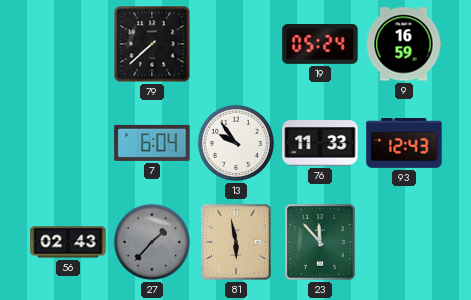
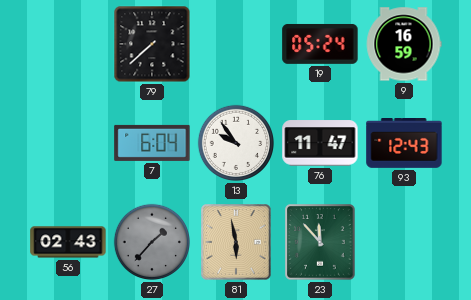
76: 11:33 -> 11:47
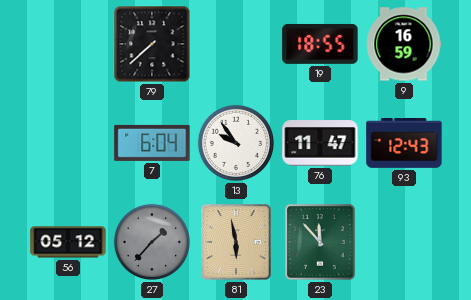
19: 05:24 -> 18:55
56: 02:43 -> 05:12
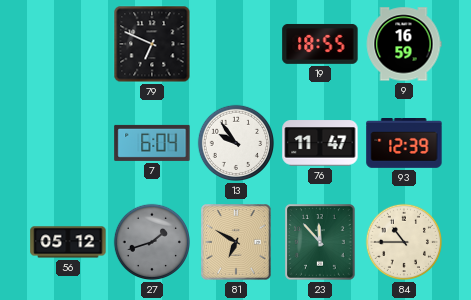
79: 7:38 -> 6:49
93: 12:43 -> 12:39
27: 1:37 -> 1:42
81: 5:58 -> 6:50
84: none -> 10:45
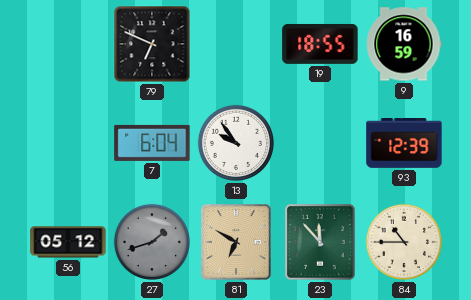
76: 11:47 -> none
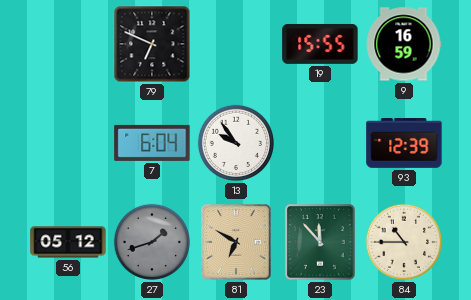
19: 18:55 -> 15:55
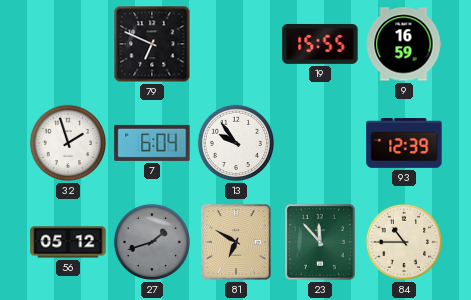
32: none -> 1:57
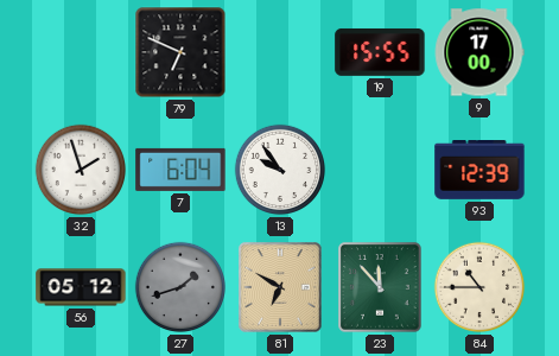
9: 16:59 -> 17:00
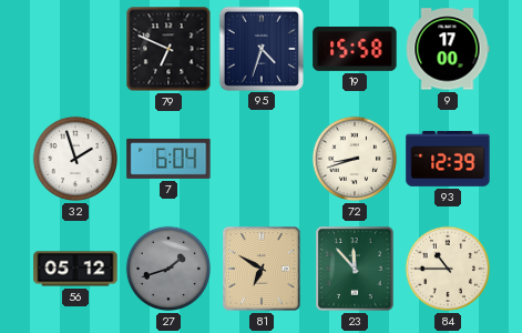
95: none -> 4:33
19: 15:55 -> 15:58
13: 9:54 -> none
72: none -> 8:42
